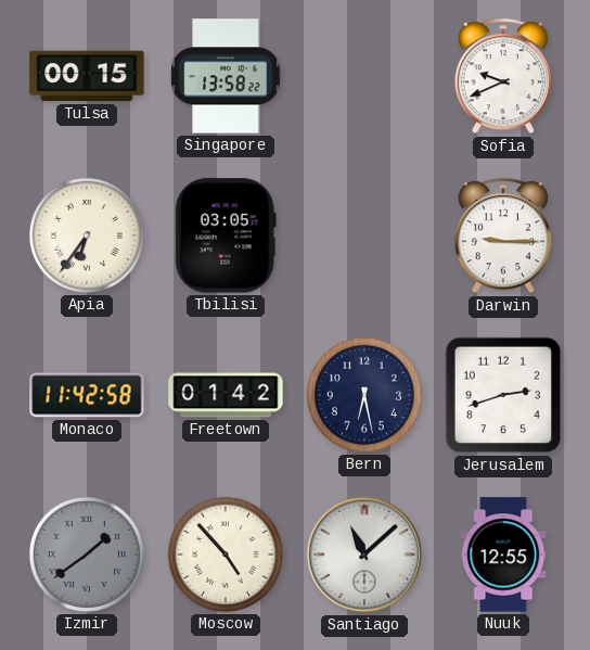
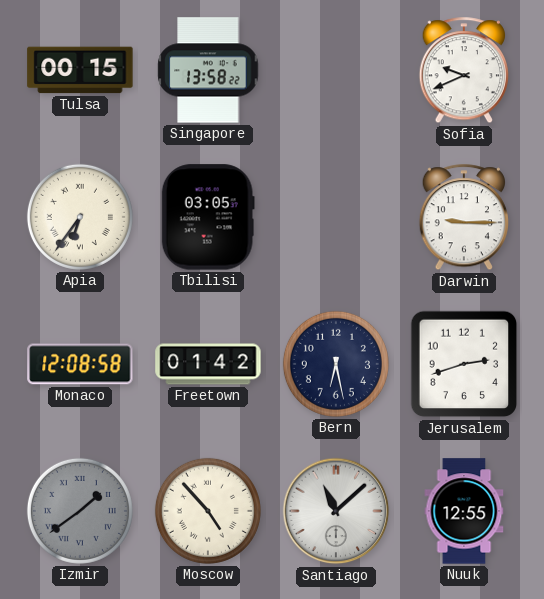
Monaco: 11:42 -> 12:08
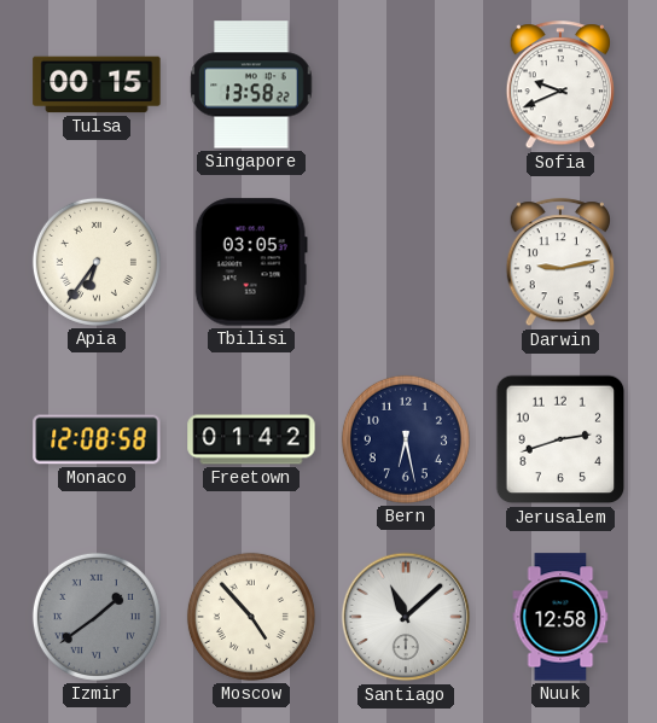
Darwin: 9:15 -> 9:13
Nuuk: 12:55 -> 12:58
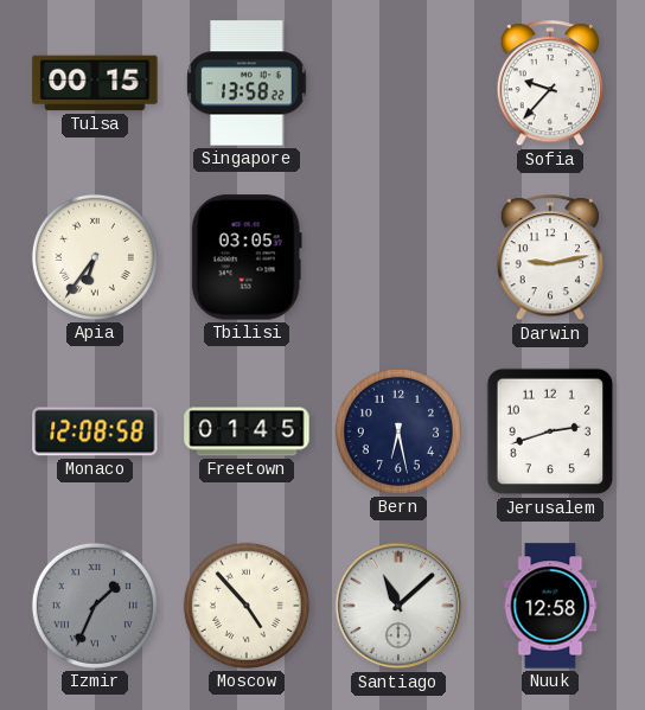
Sofia: 9:41 -> 9:37
Freetown: 01:42 -> 01:45
Izmir: 1:39 -> 1:34
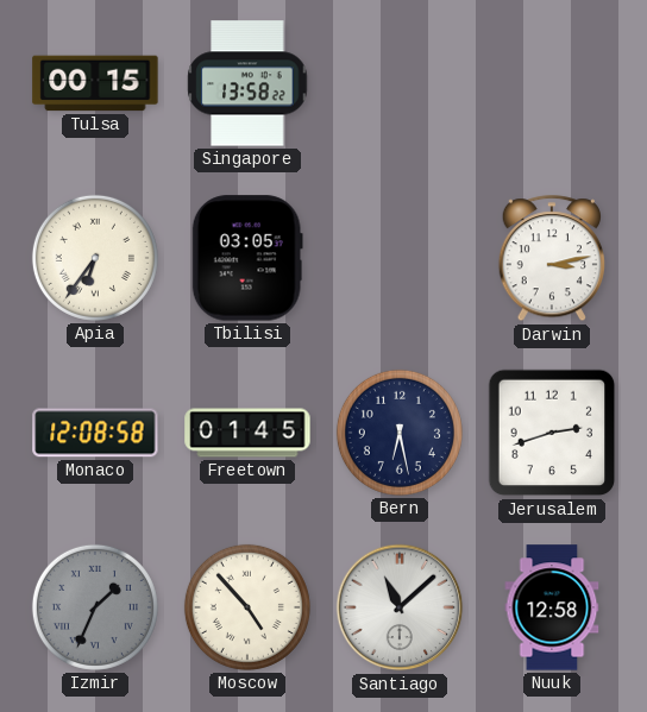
Sofia: 9:37 -> none
Darwin: 9:13 -> 3:13
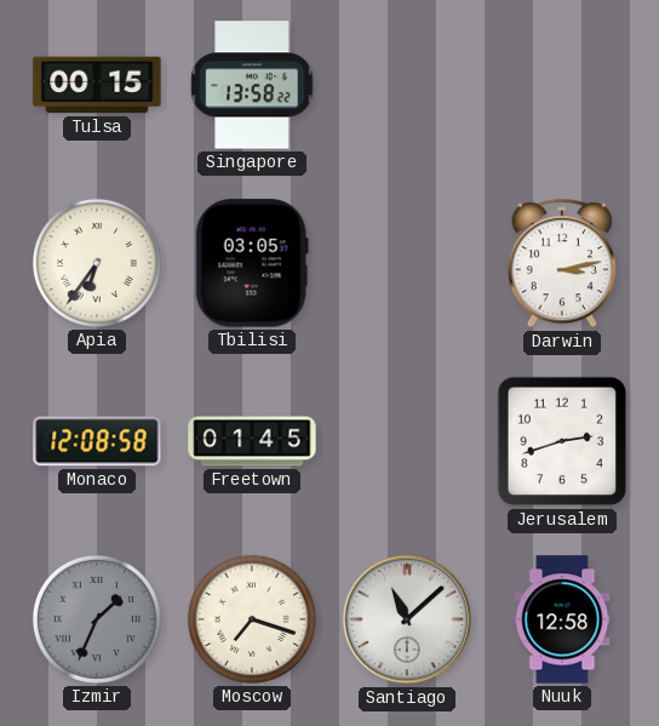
Bern: 6:28 -> none
Moscow: 4:53 -> 7:18
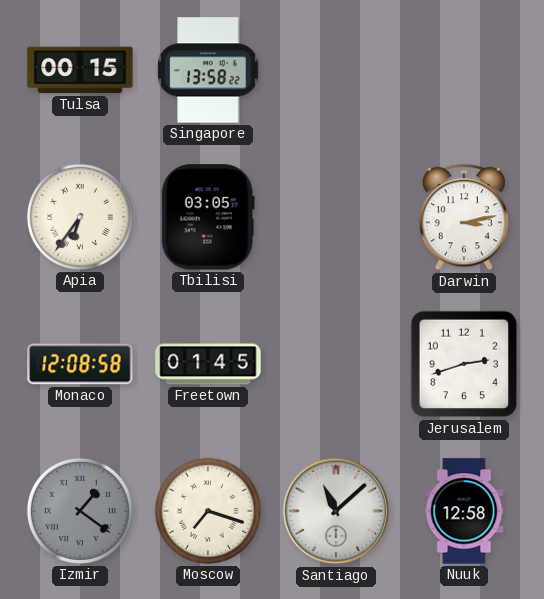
Izmir: 1:34 -> 1:21
